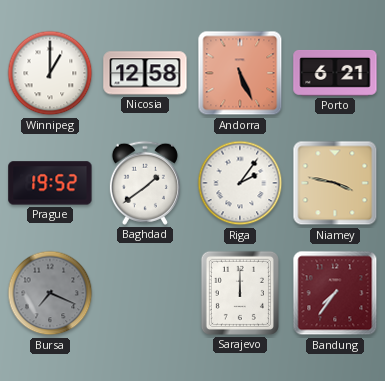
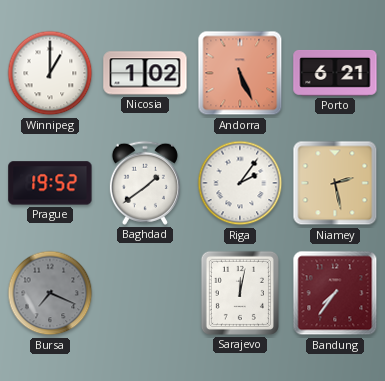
Nicosia: 12:58 -> 1:02
Niamey: 3:47 -> 2:28
Sarajevo: 12:00 -> 12:02
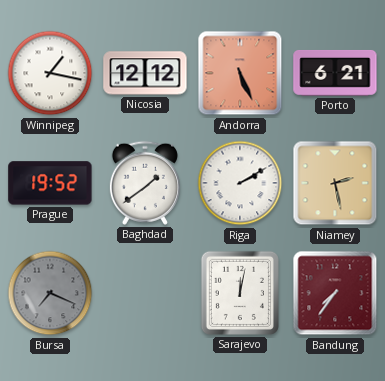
Winnipeg: 1:00 -> 1:17
Nicosia: 1:02 -> 12:12
Riga: 2:06 -> 2:10
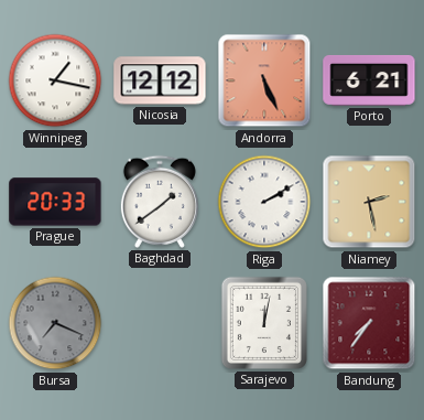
Prague: 19:52 -> 20:33
